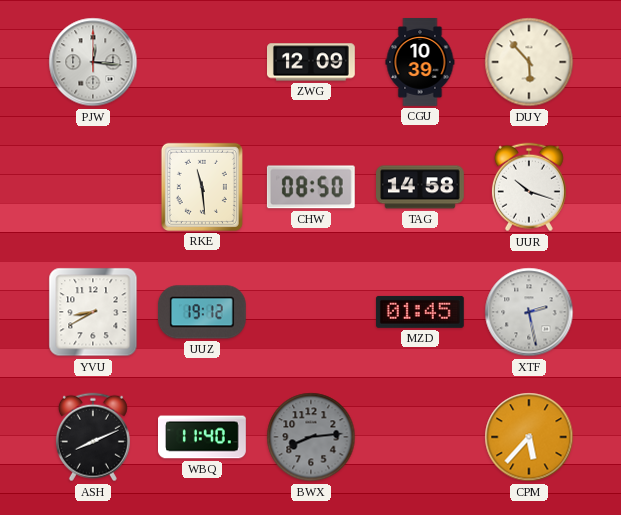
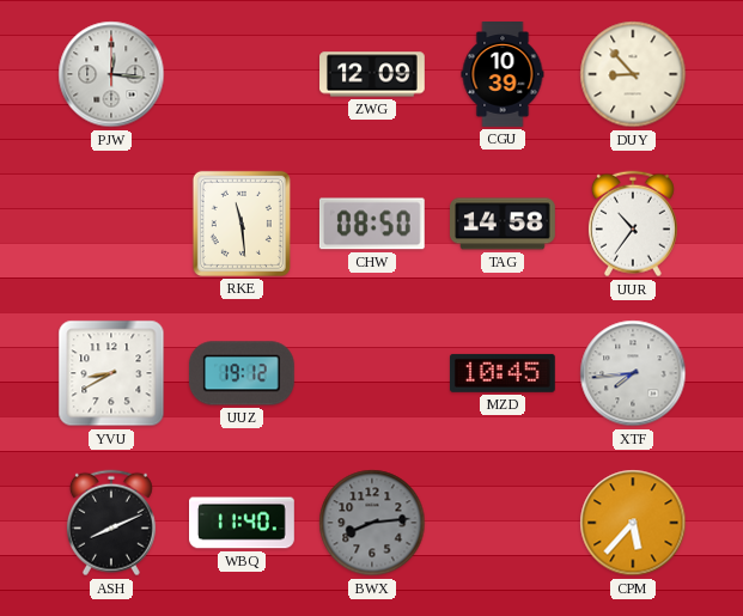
DUY: 5:53 -> 8:53
UUR: 10:18 -> 10:36
MZD: 01:45 -> 10:45
XTF: 2:28 -> 7:44
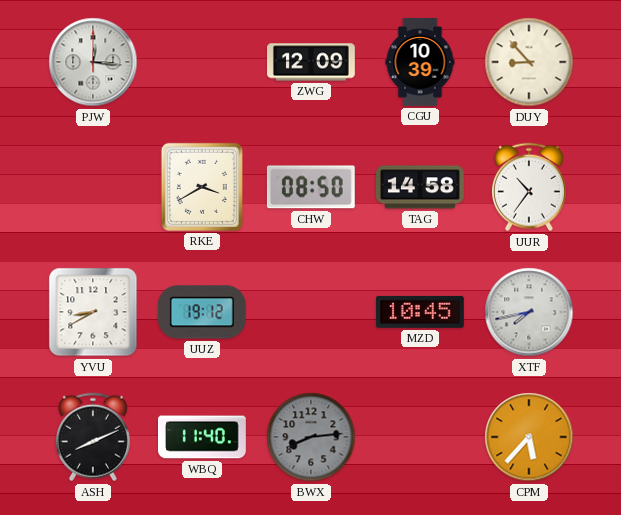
RKE: 11:29 -> 3:40
XTF: 7:44 -> 7:43
